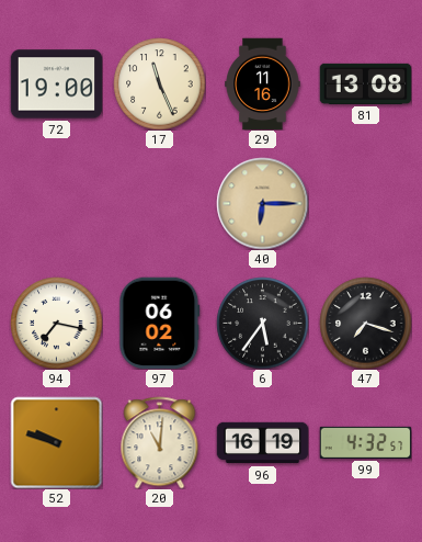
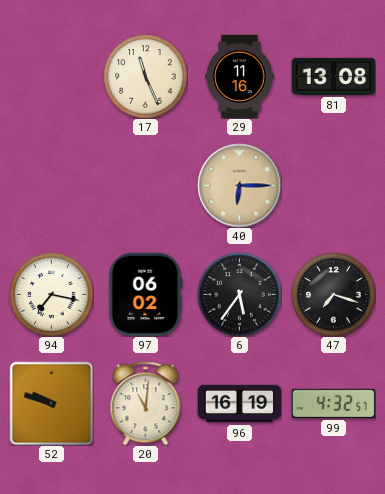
72: 19:00 -> none
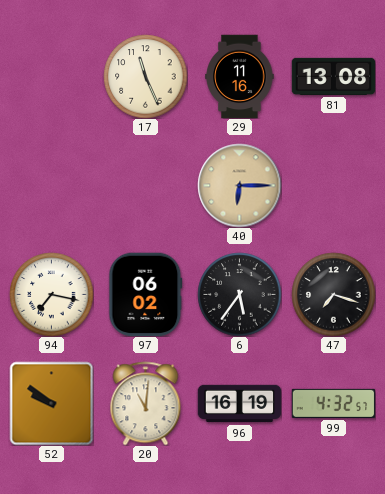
52: 9:48 -> 9:51
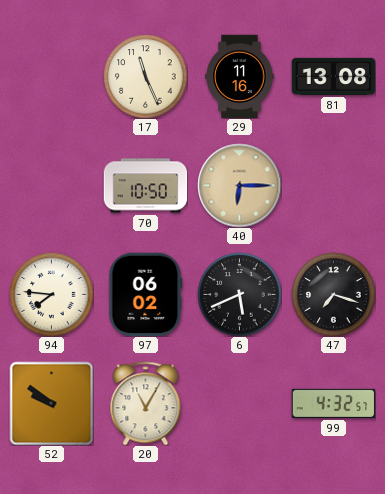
70: none -> 10:50
94: 7:17 -> 7:46
6: 5:36 -> 5:41
20: 11:01 -> 11:05
96: 16:19 -> none
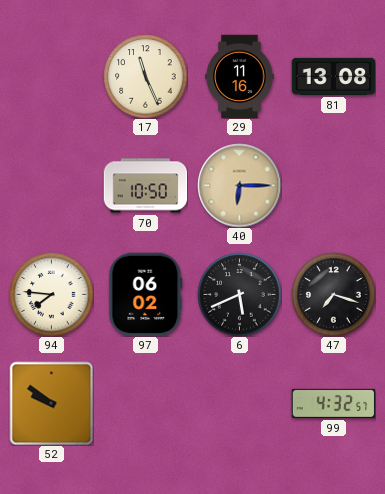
20: 11:05 -> none
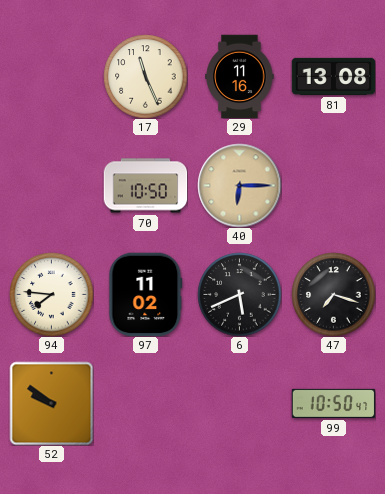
97: 06:02 -> 11:02
99: 4:32 -> 10:50
